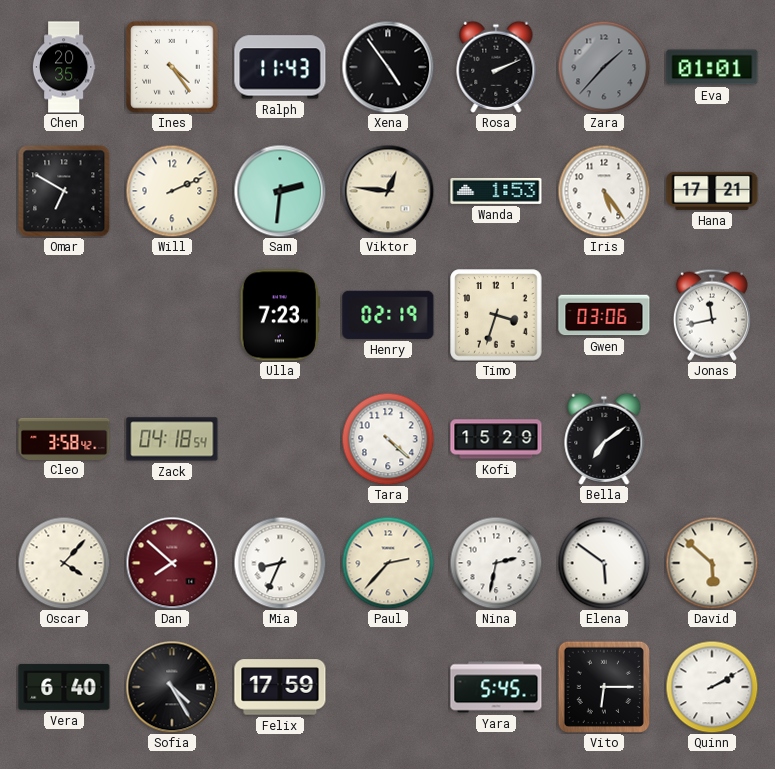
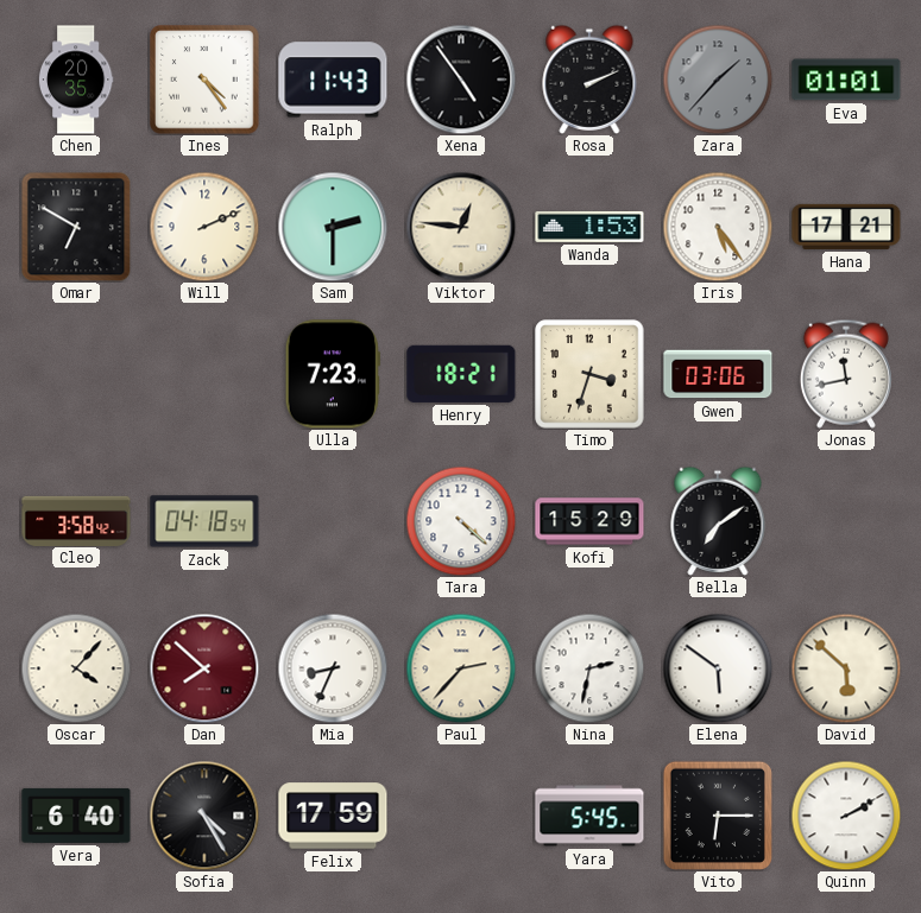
Sam: 2:31 -> 2:30
Henry: 02:19 -> 18:21
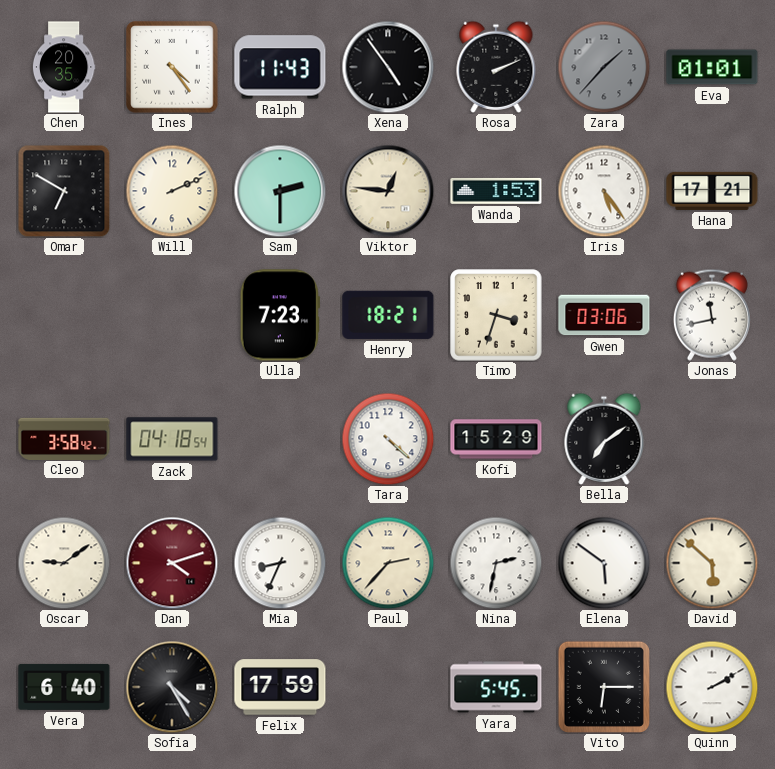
Oscar: 4:07 -> 9:09
Dan: 7:52 -> 4:12
